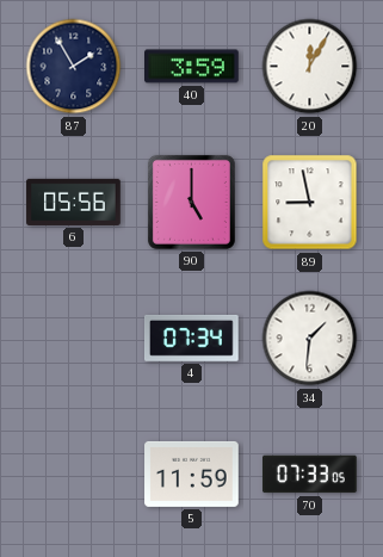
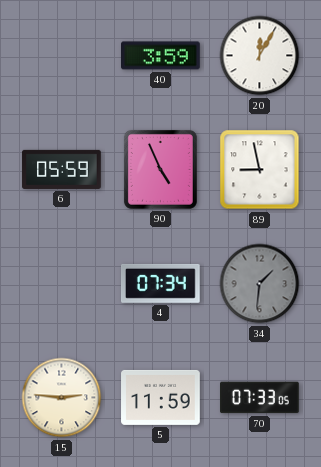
87: 1:55 -> none
6: 05:56 -> 05:59
90: 5:00 -> 4:56
34 dial: white -> grey
15: none -> 2:46
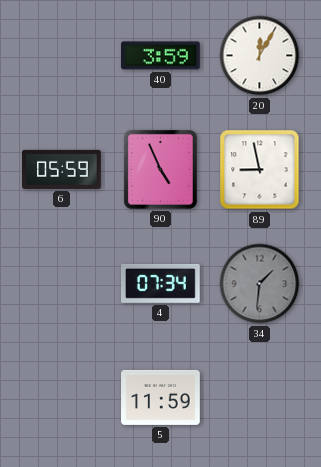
15: 2:46 -> none
70: 07:33 -> none
